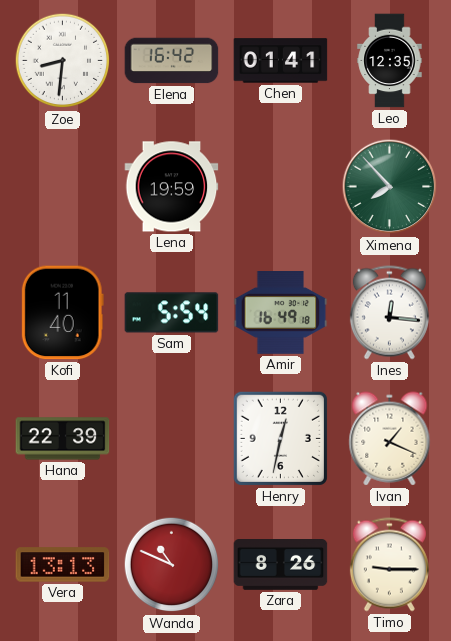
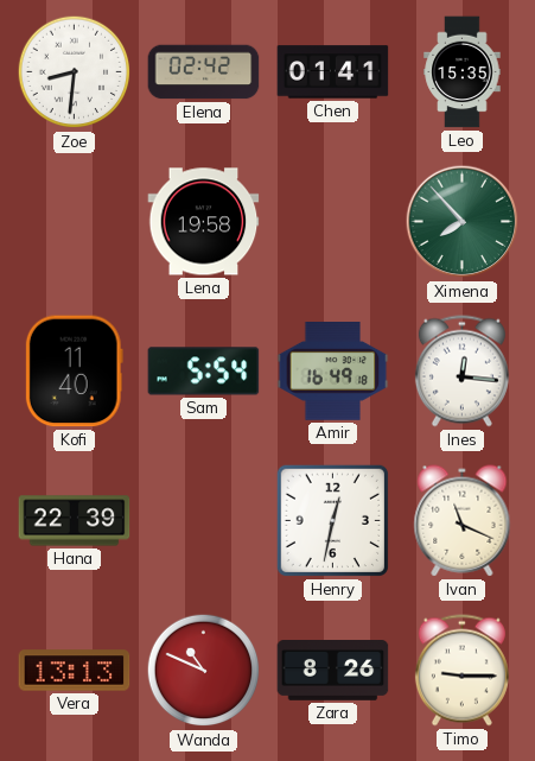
Elena: 16:42 -> 02:42
Leo: 12:35 -> 15:35
Lena: 19:59 -> 19:58
Ivan: 1:19 -> 11:19
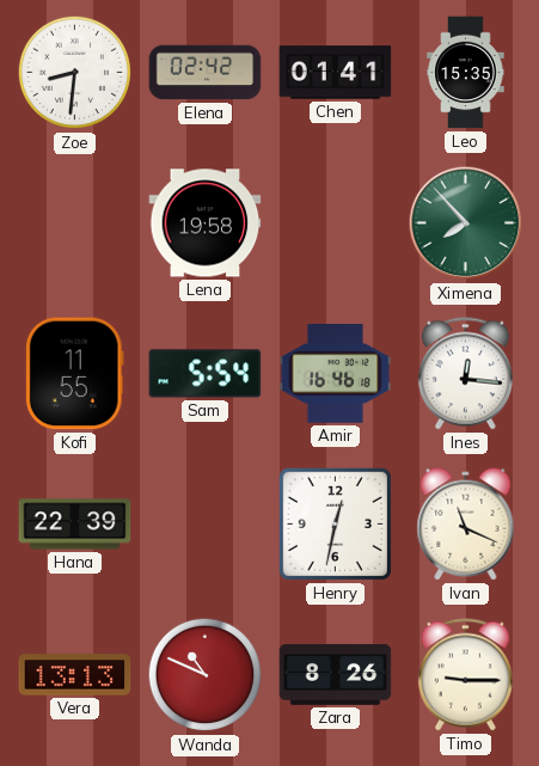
Kofi: 11:40 -> 11:55
Amir: 16:49 -> 16:46
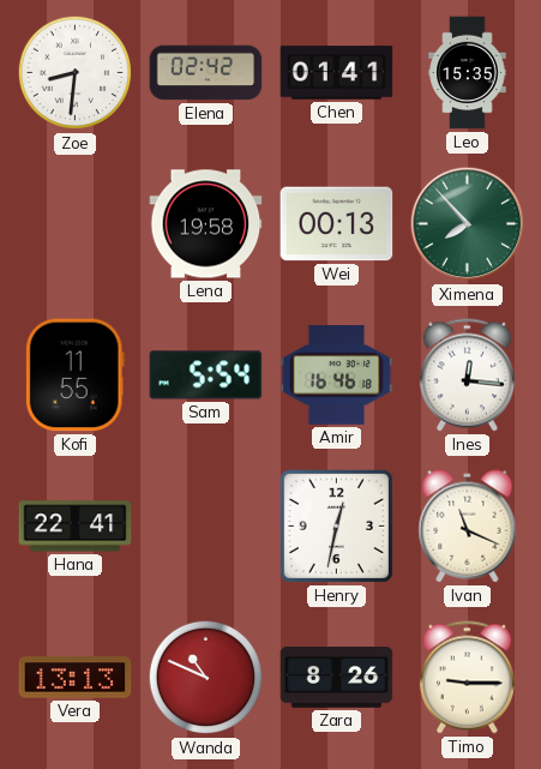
Wei: none -> 00:13
Hana: 22:39 -> 22:41
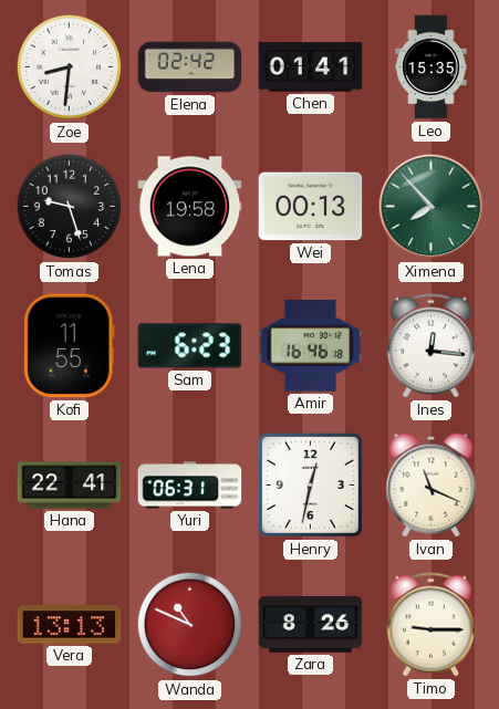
Tomas: none -> 9:27
Sam: 5:54 -> 6:23
Yuri: none -> 06:31
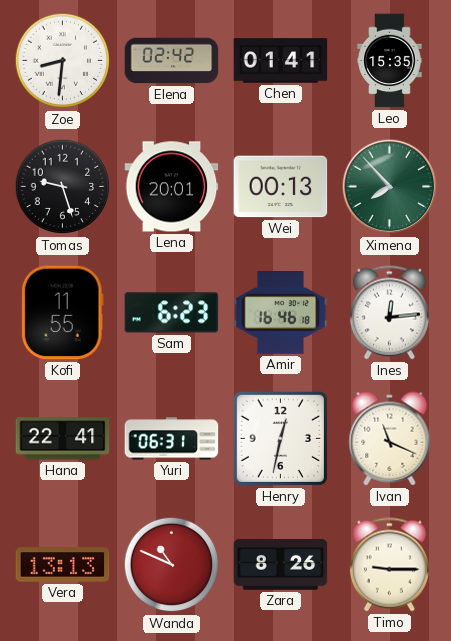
Lena: 19:58 -> 20:01
Ines: 12:16 -> 12:14
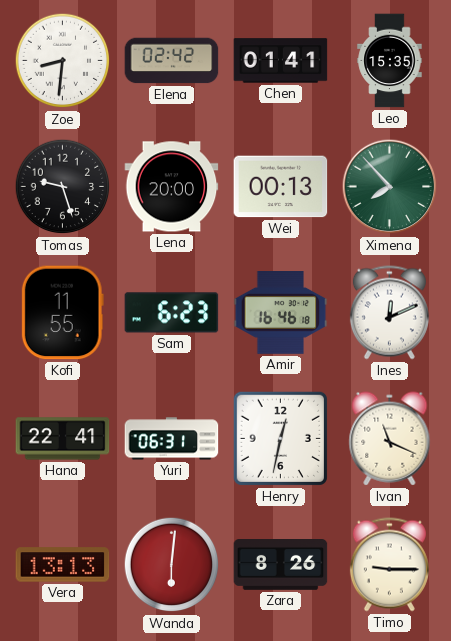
Lena: 20:01 -> 20:00
Ines: 12:14 -> 12:11
Wanda: 10:49 -> 6:01
